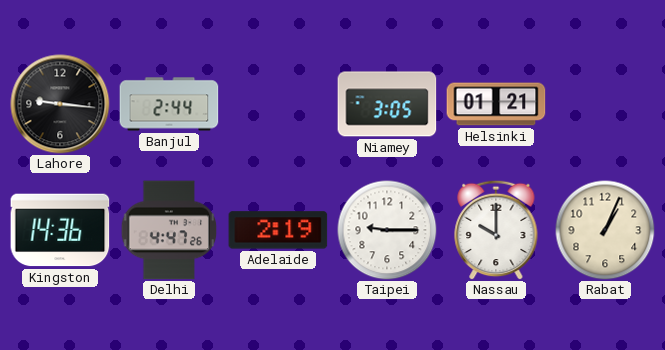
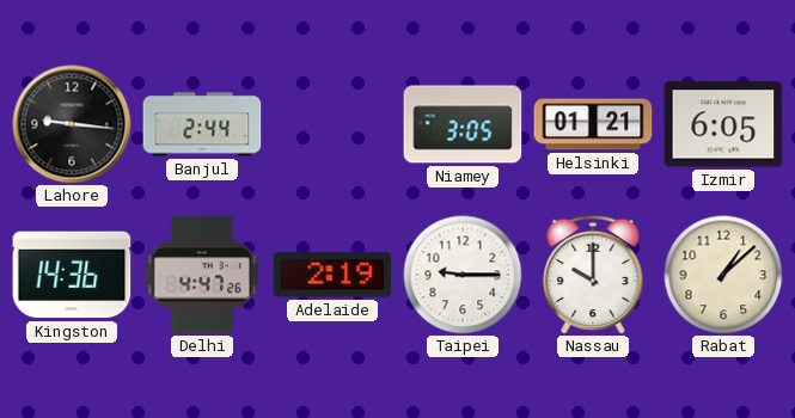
Izmir: none -> 6:05
Rabat: 1:04 -> 1:08
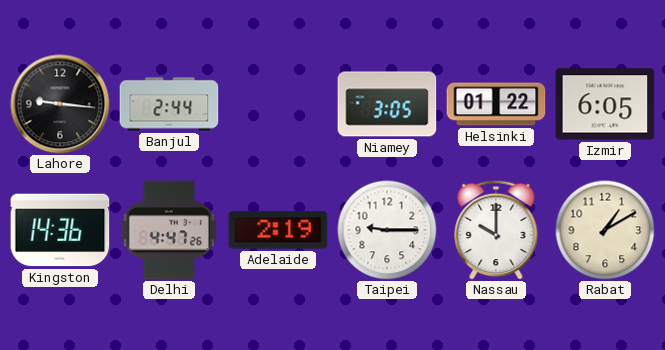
Helsinki: 01:21 -> 01:22
Rabat: 1:08 -> 1:10
